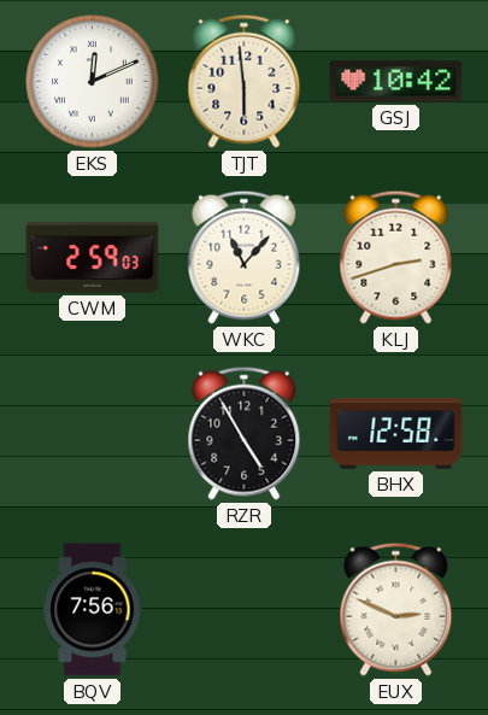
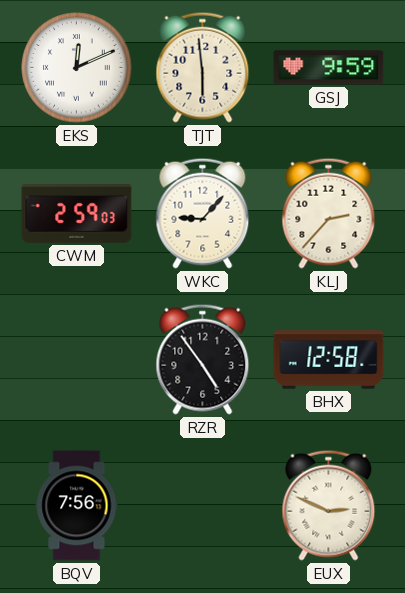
GSJ: 10:42 -> 9:59
WKC: 11:07 -> 9:07
KLJ: 2:42 -> 2:37
RZR: 4:55 -> 4:54
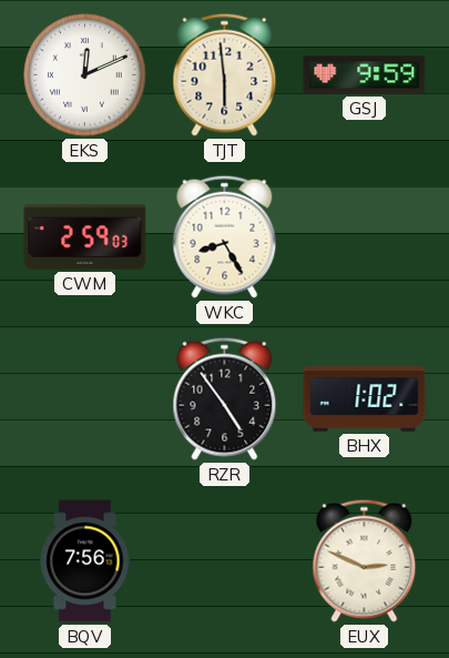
WKC: 9:07 -> 8:25
KLJ: 2:37 -> none
BHX: 12:58 -> 1:02
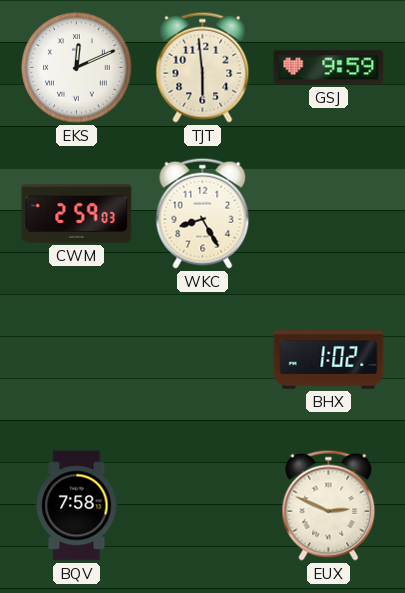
RZR: 4:54 -> none
BQV: 7:56 -> 7:58
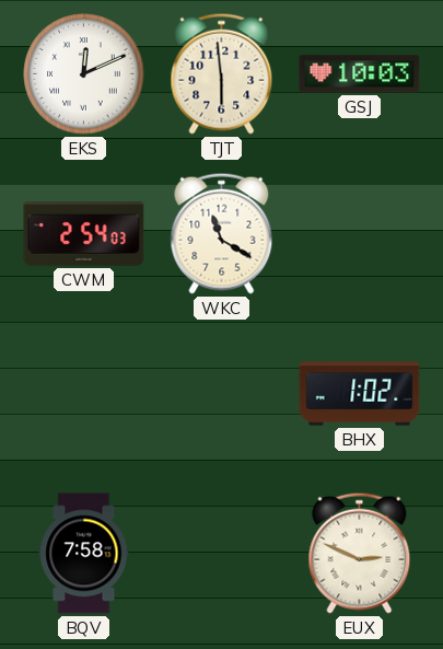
GSJ: 9:59 -> 10:03
CWM: 2:59 -> 2:54
WKC: 8:25 -> 11:20
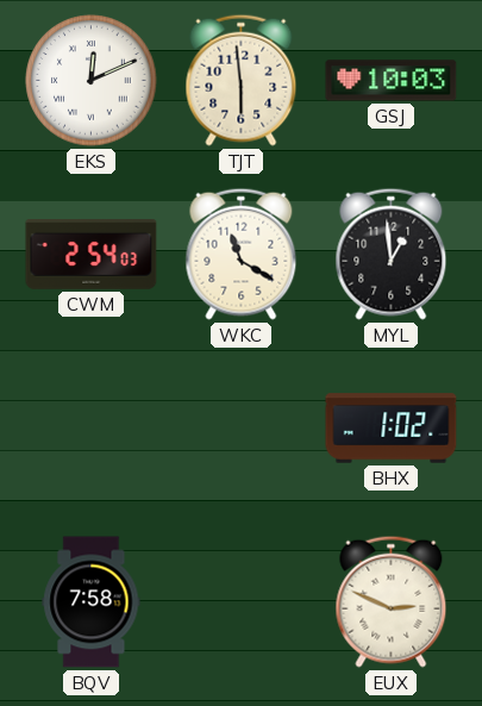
MYL: none -> 12:59
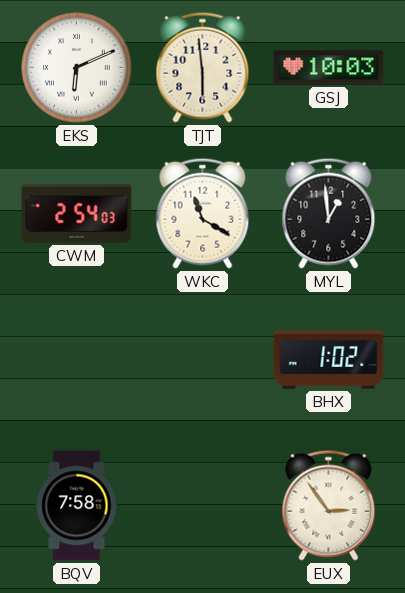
EKS: 12:11 -> 6:11
EUX: 2:49 -> 2:54
